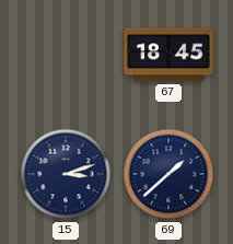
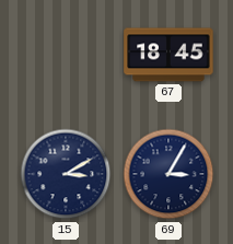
15: 3:12 -> 3:10
69: 1:38 -> 3:05
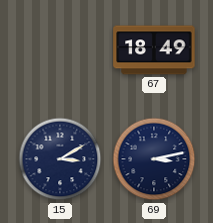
67: 18:45 -> 18:49
69: 3:05 -> 3:13
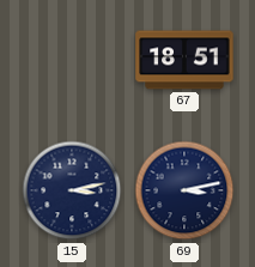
67: 18:49 -> 18:51
15: 3:10 -> 3:13
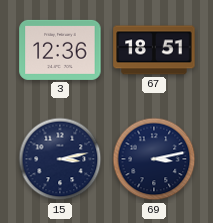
3: none -> 12:36
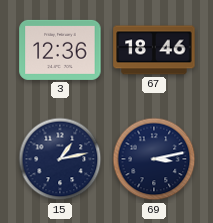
67: 18:51 -> 18:46
15: 3:13 -> 1:13
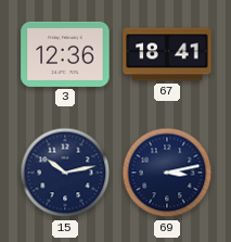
67: 18:46 -> 18:41
15: 1:13 -> 10:13
